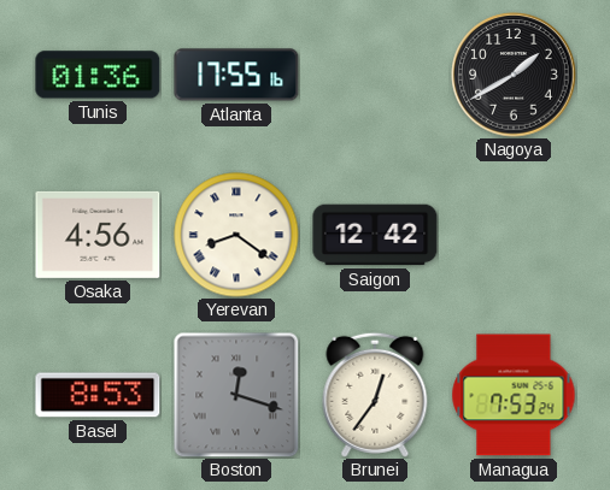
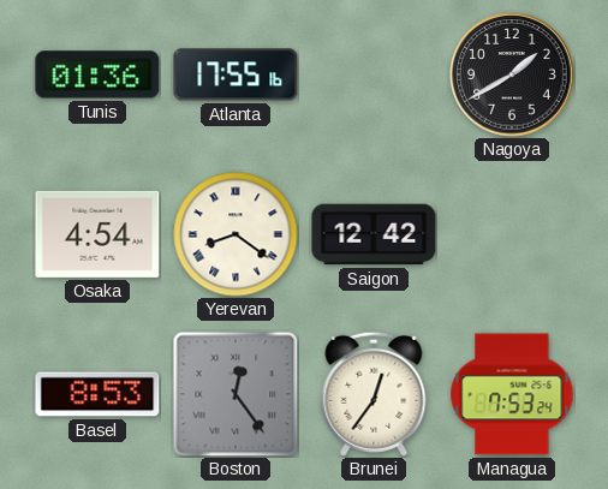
Osaka: 4:56 -> 4:54
Boston: 12:18 -> 12:24
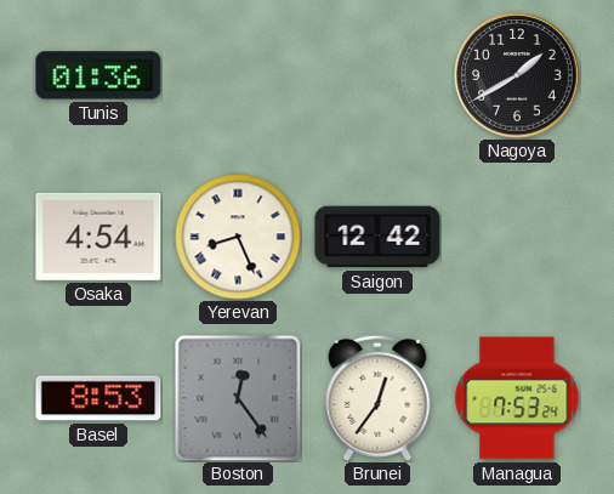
Atlanta: 17:55 -> none
Yerevan: 8:21 -> 8:26
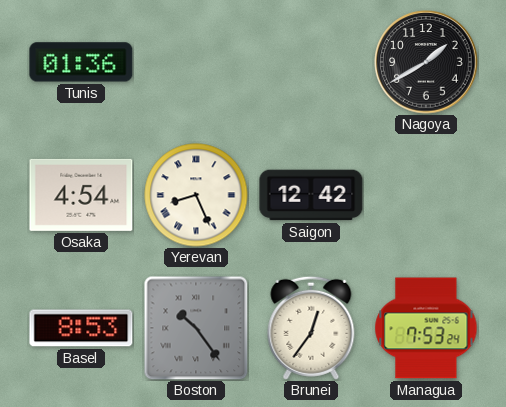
Boston: 12:24 -> 10:24
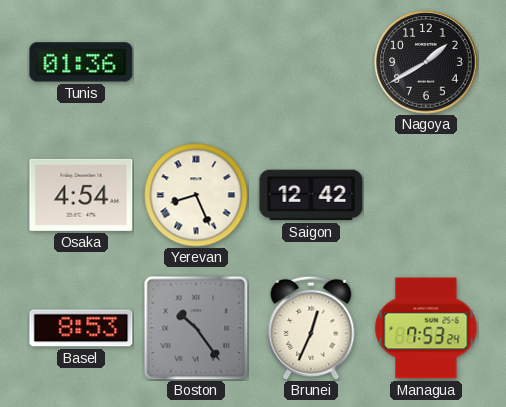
Brunei: 12:36 -> 12:34
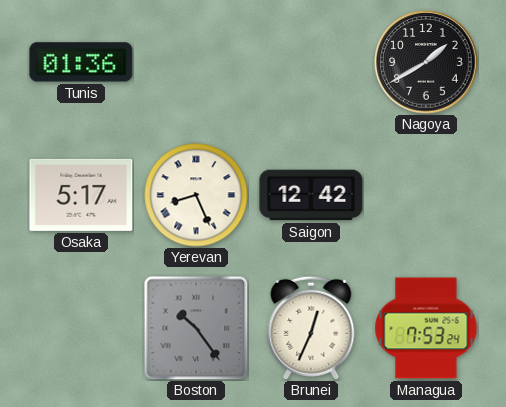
Osaka: 4:54 -> 5:17
Basel: 8:53 -> none
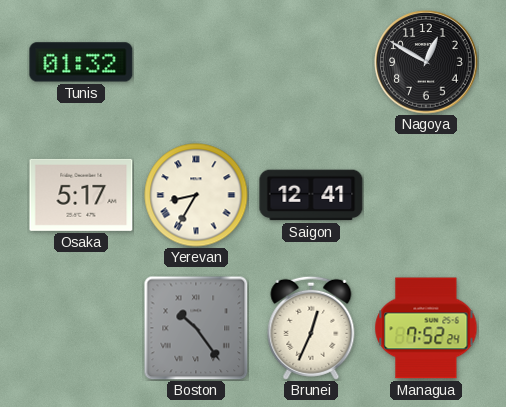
Tunis: 01:36 -> 01:32
Nagoya: 1:40 -> 12:50
Yerevan: 8:26 -> 8:35
Saigon: 12:42 -> 12:41
Managua: 7:53 -> 7:52
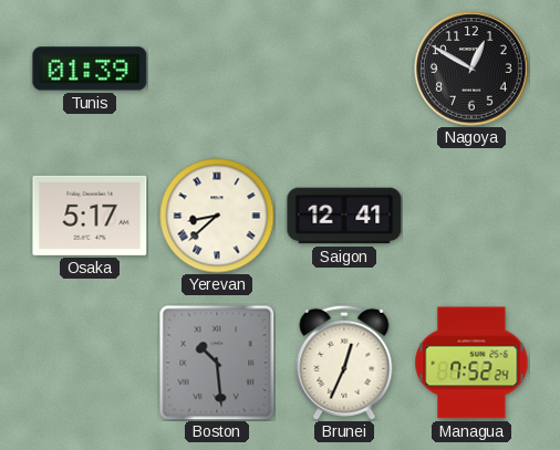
Tunis: 01:32 -> 01:39
Yerevan: 8:35 -> 8:38
Boston: 10:24 -> 10:29
